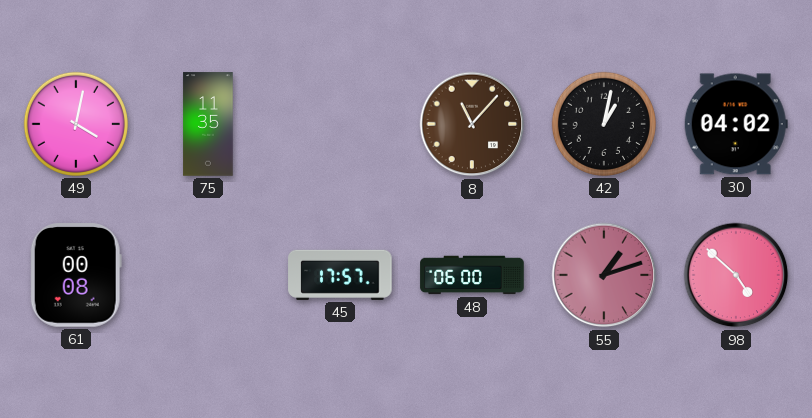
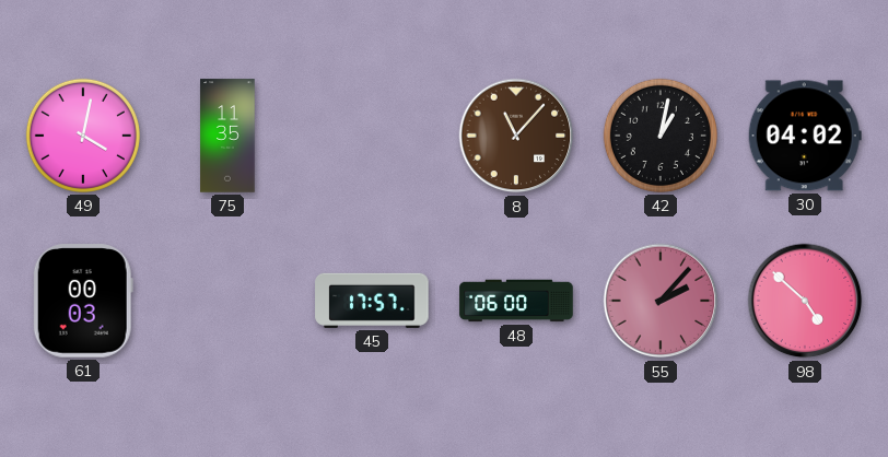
61: 00:08 -> 00:03
55: 1:12 -> 2:07
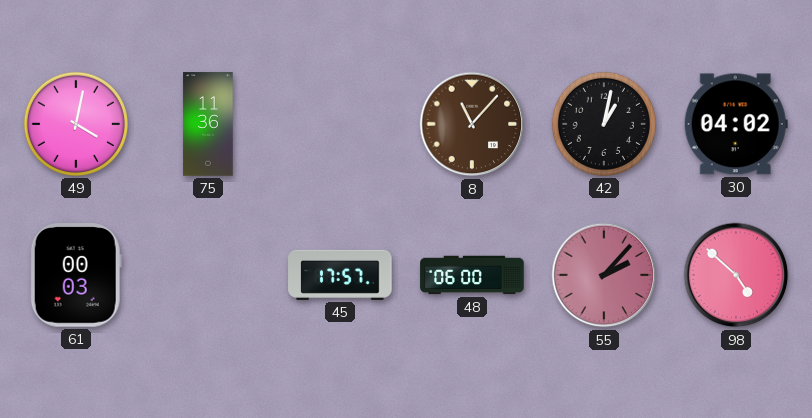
75: 11:35 -> 11:36
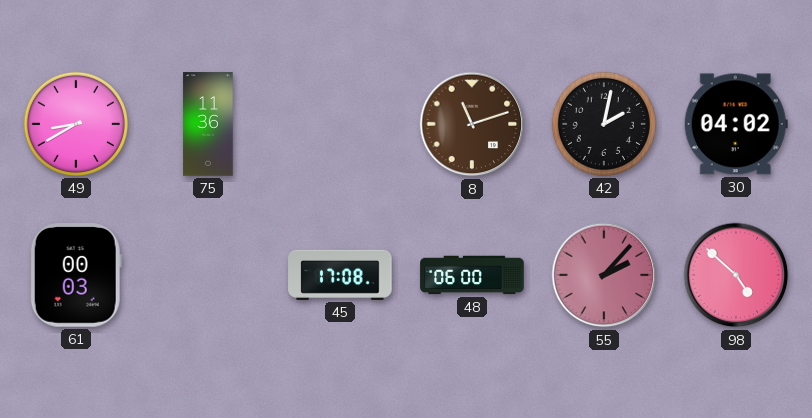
49: 4:02 -> 8:40
8: 11:07 -> 11:12
42: 1:02 -> 2:02
45: 17:57 -> 17:08
